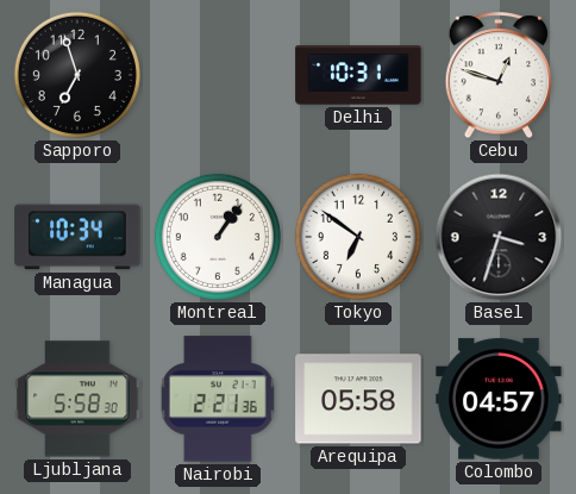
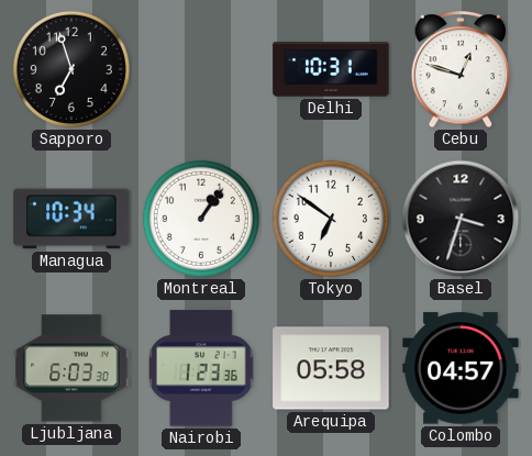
Ljubljana: 5:58 -> 6:03
Nairobi: 2:21 -> 1:23
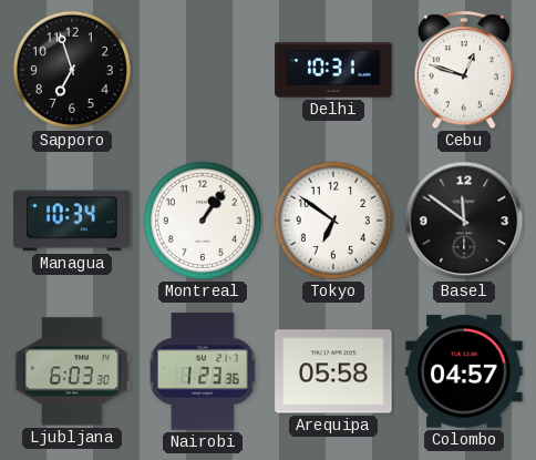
Basel: 3:33 -> 11:51
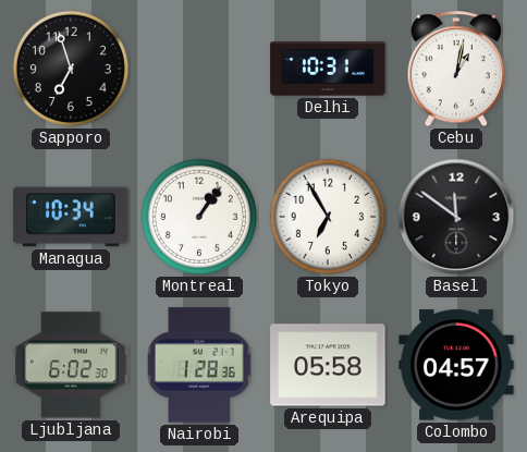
Cebu: 12:48 -> 1:02
Tokyo: 6:51 -> 6:55
Ljubljana: 6:03 -> 6:02
Nairobi: 1:23 -> 1:28
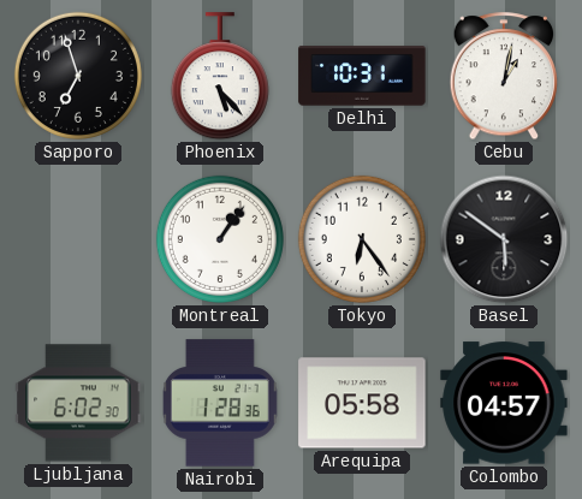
Phoenix: none -> 5:23
Managua: 10:34 -> none
Tokyo: 6:55 -> 6:24
Basel: 11:51 -> 5:51
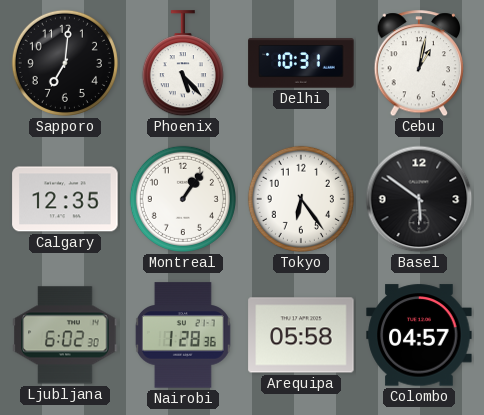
Sapporo: 6:57 -> 7:01
Calgary: none -> 12:35
